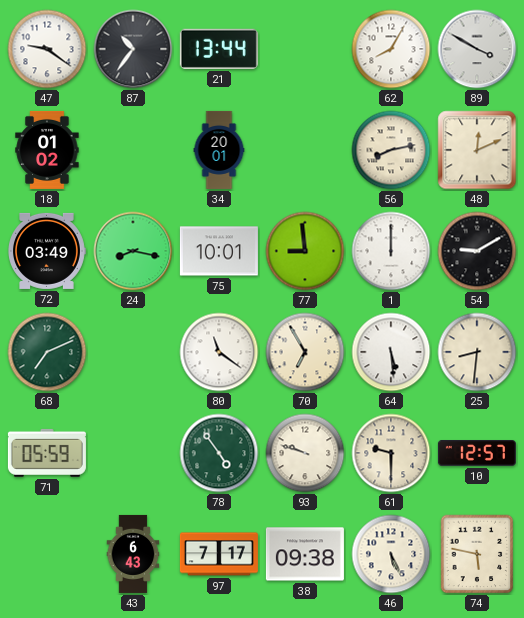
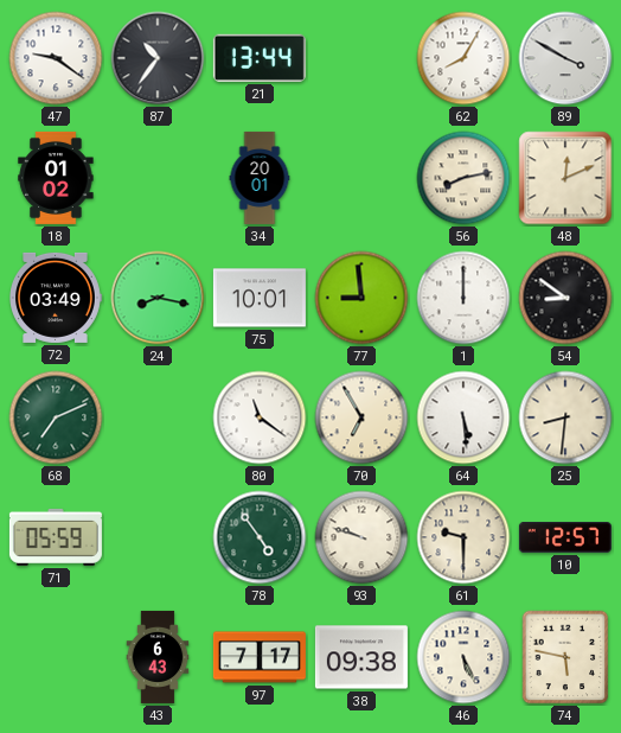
54: 9:10 -> 8:51
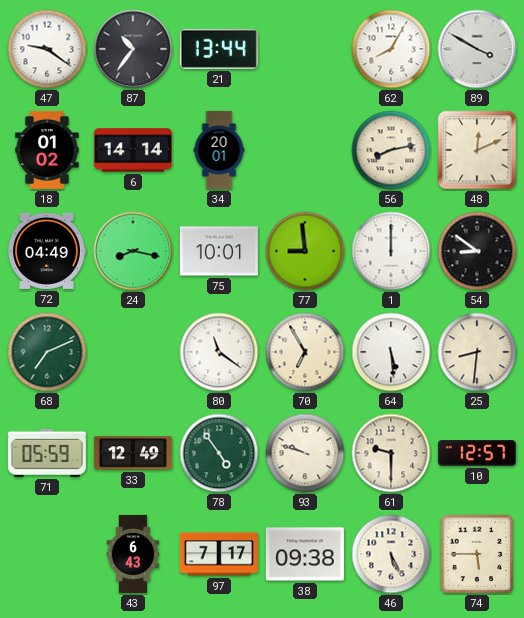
6: none -> 14:14
72: 03:49 -> 04:49
33: none -> 12:49
74: 5:47 -> 5:45
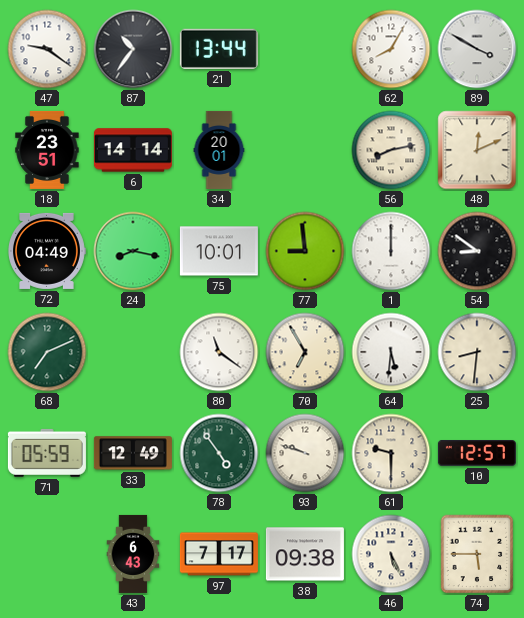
18: 01:02 -> 23:51
64: 5:29 -> 5:31
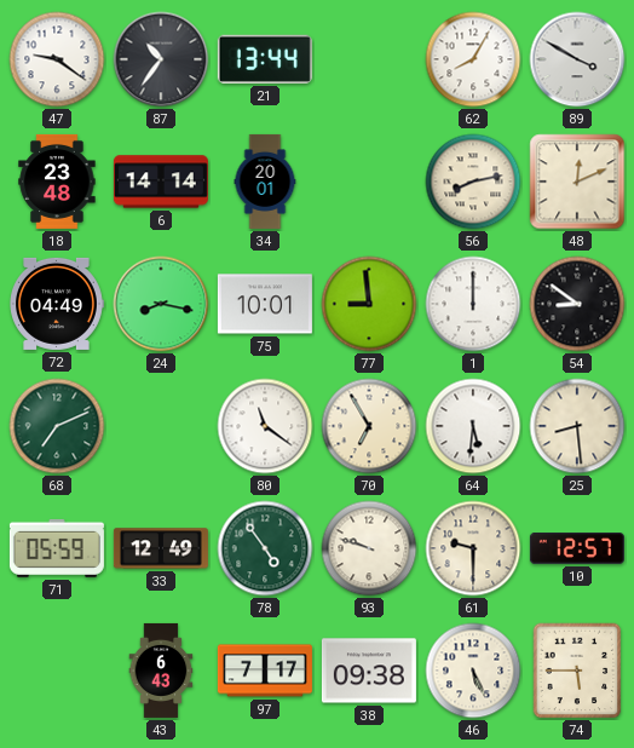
18: 23:51 -> 23:48
25: 8:31 -> 8:29
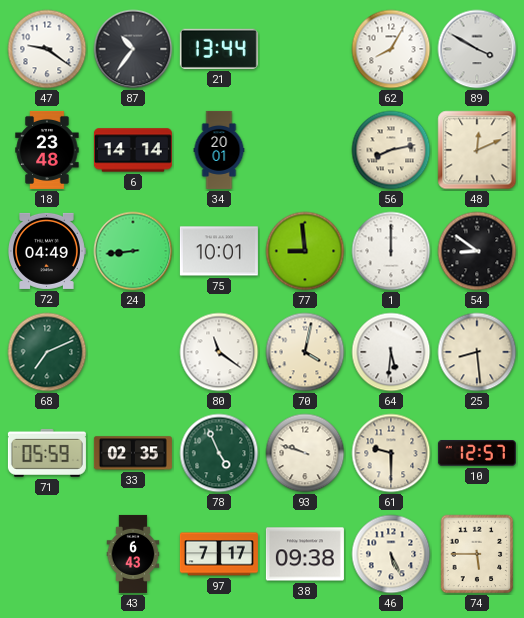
24: 8:17 -> 8:44
70: 6:55 -> 4:02
33: 12:49 -> 02:35
78: 4:54 -> 4:56
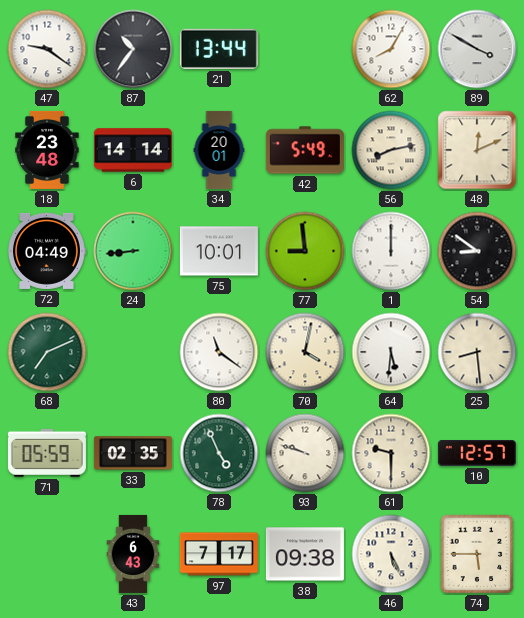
42: none -> 5:49
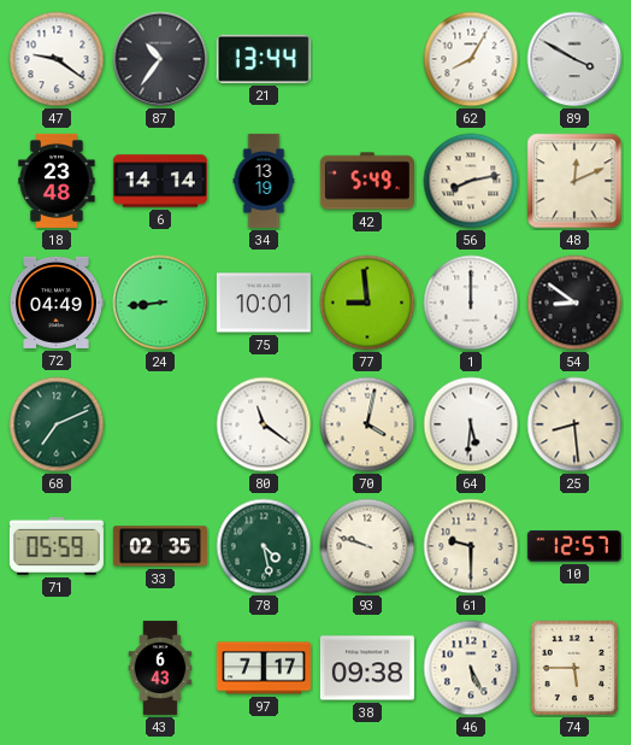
34: 20:01 -> 13:19
78: 4:56 -> 4:28
